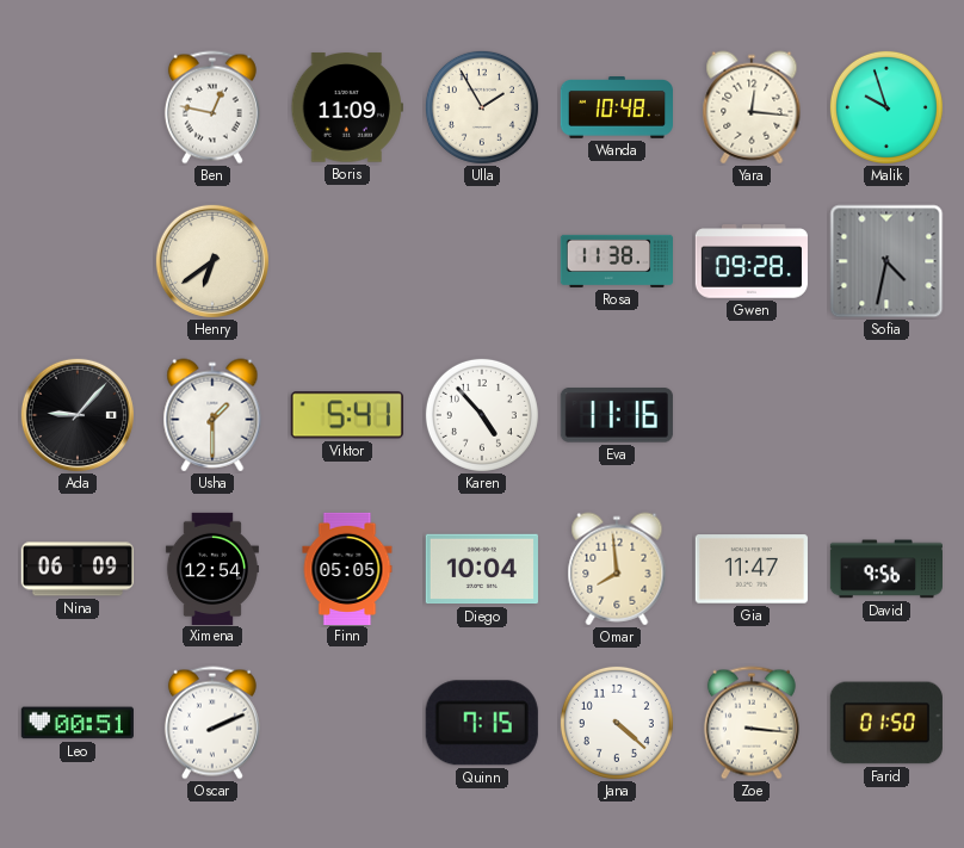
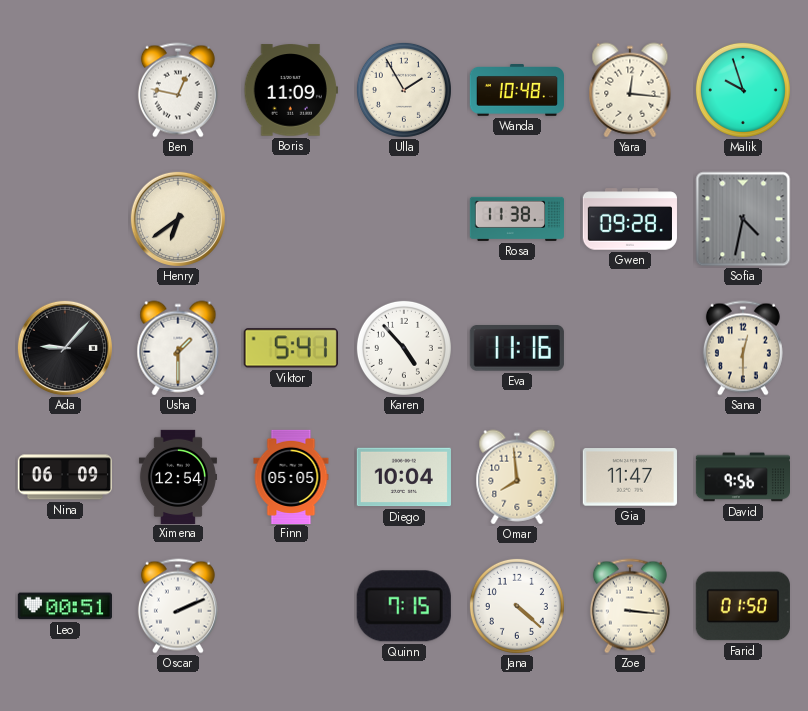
Sana: none -> 12:30
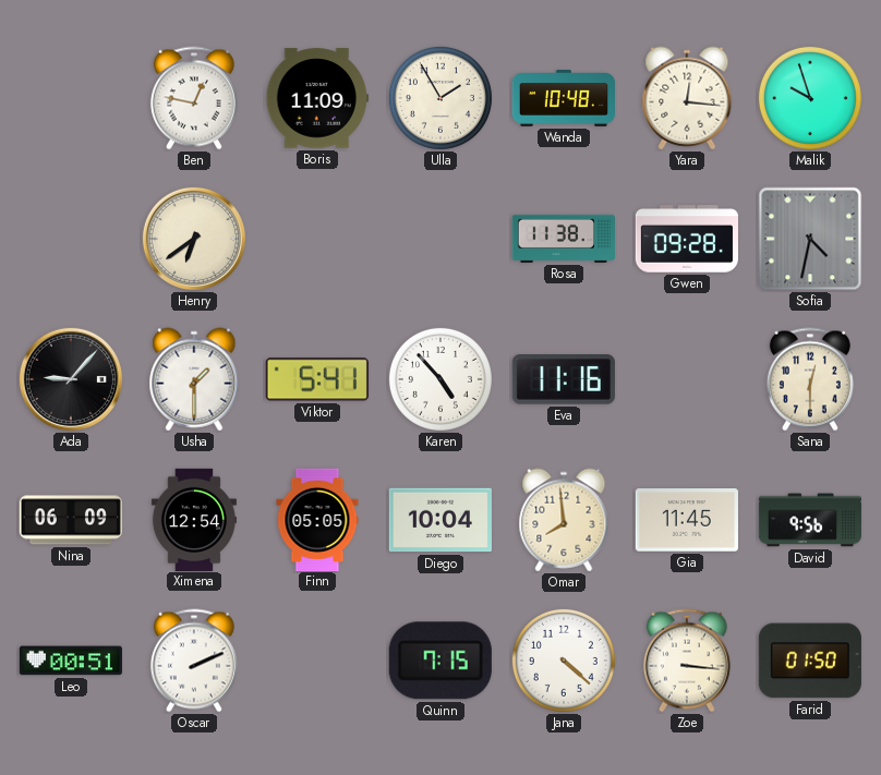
Gia: 11:47 -> 11:45
